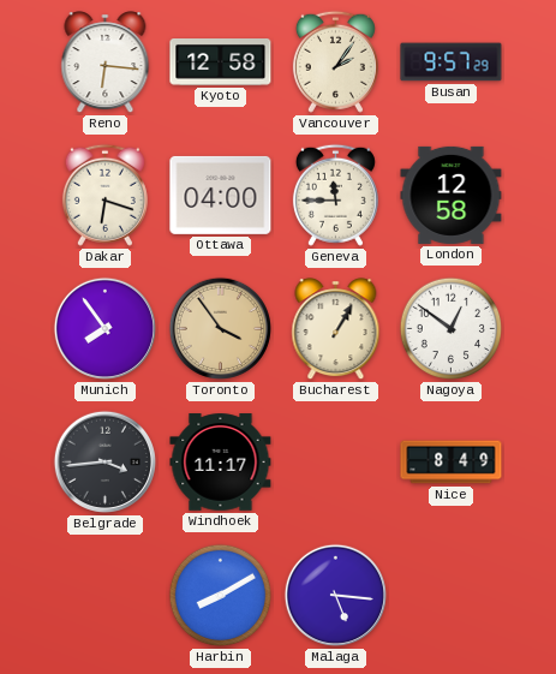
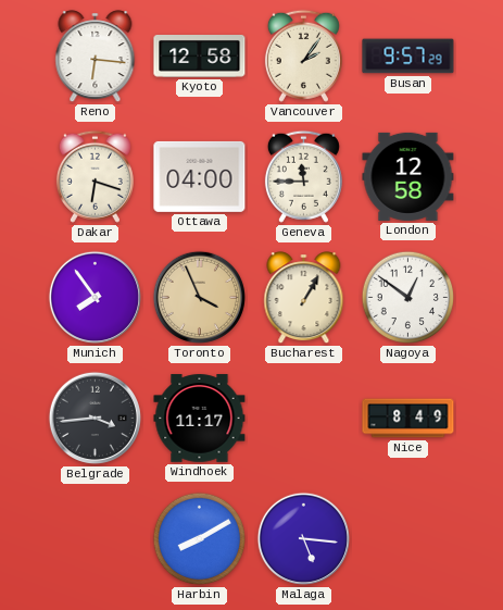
Toronto: 3:54 -> 3:56
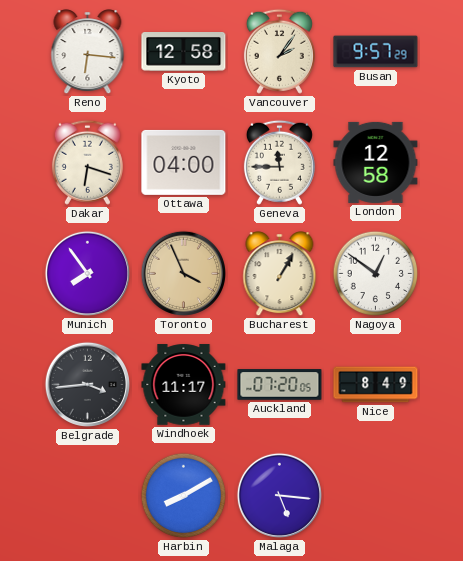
Auckland: none -> 07:20
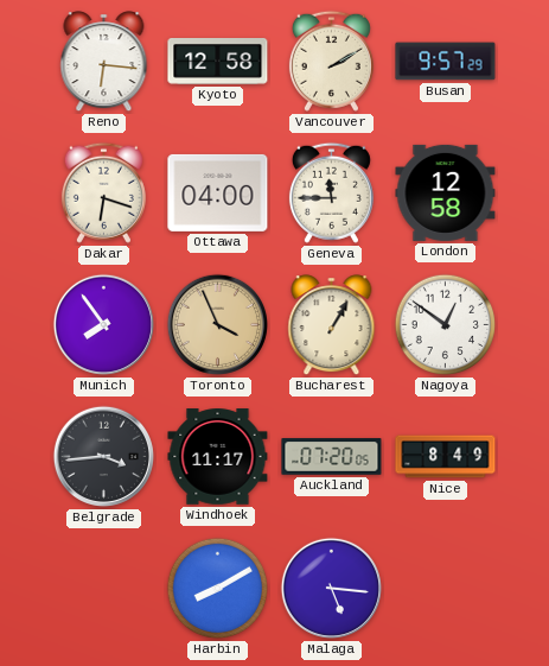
Vancouver: 2:06 -> 2:10
